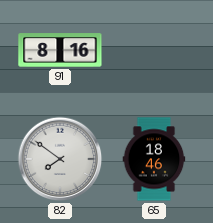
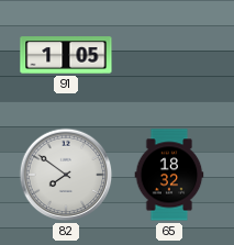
91: 8:16 -> 1:05
65: 18:46 -> 18:32
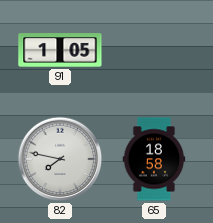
82: 7:51 -> 7:47
65: 18:32 -> 18:58
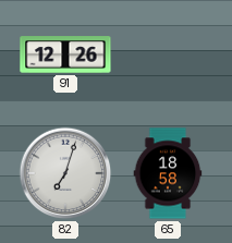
91: 1:05 -> 12:26
82: 7:47 -> 7:03
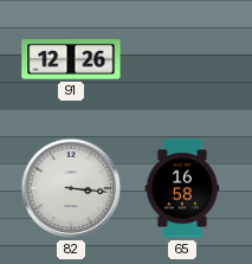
82: 7:03 -> 3:16
65: 18:58 -> 16:58
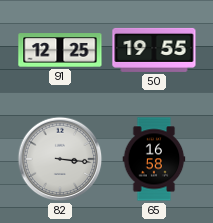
91: 12:26 -> 12:25
50: none -> 19:55
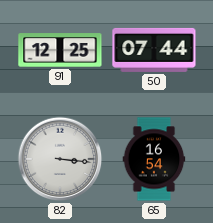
50: 19:55 -> 07:44
65: 16:58 -> 16:54
